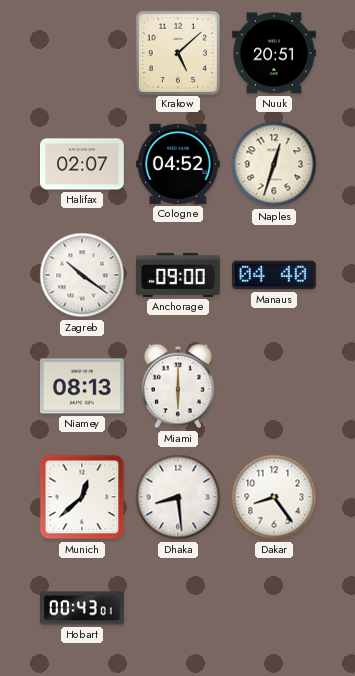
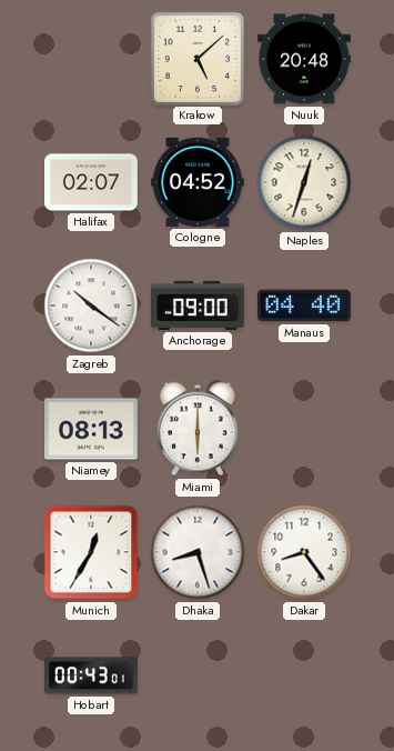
Nuuk: 20:51 -> 20:48
Munich: 12:38 -> 12:35
Dhaka: 8:29 -> 8:27
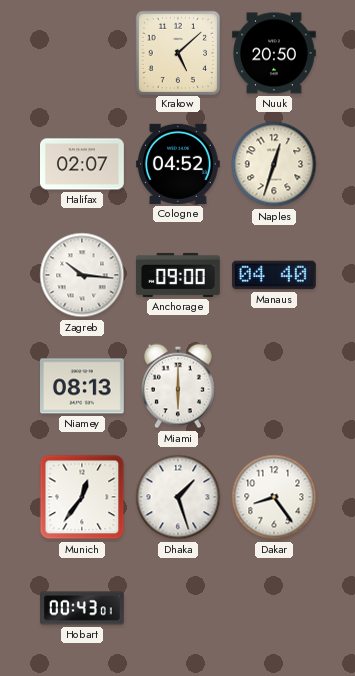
Nuuk: 20:48 -> 20:50
Zagreb: 10:21 -> 10:16
Munich: 12:35 -> 12:36
Dhaka: 8:27 -> 1:27
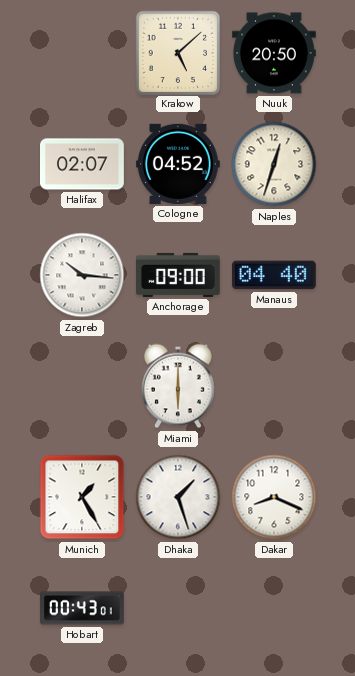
Niamey: 08:13 -> none
Munich: 12:36 -> 1:25
Dakar: 8:24 -> 8:19
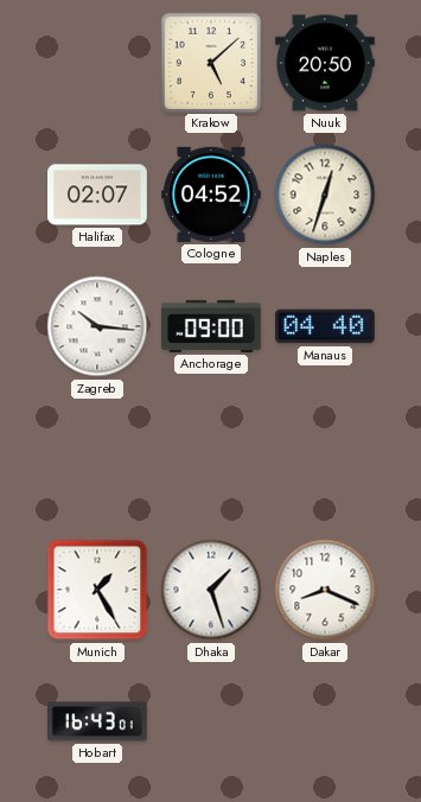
Miami: 6:00 -> none
Hobart: 00:43 -> 16:43
